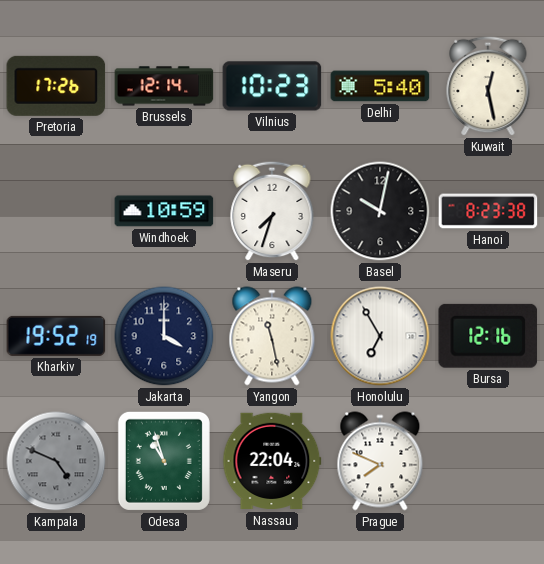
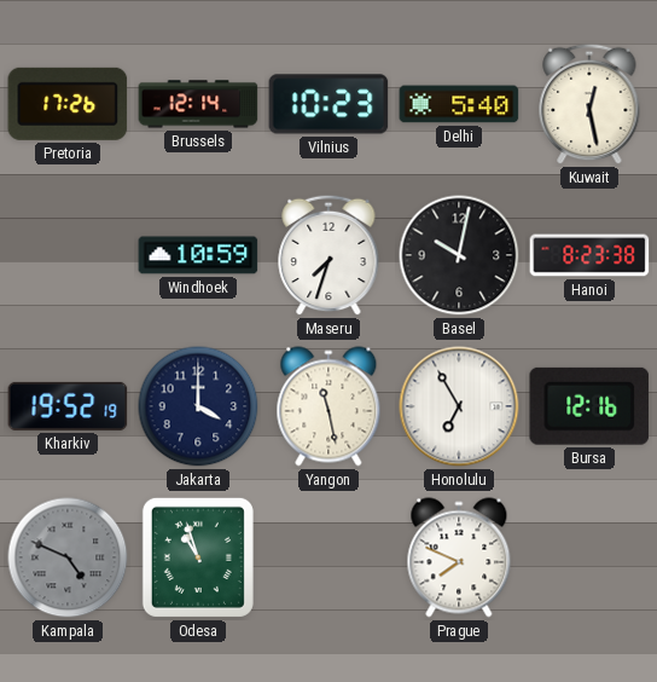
Nassau: 22:04 -> none
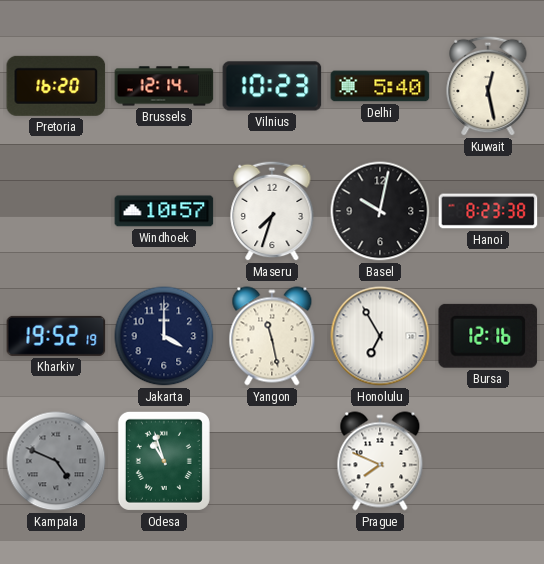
Pretoria: 17:26 -> 16:20
Windhoek: 10:59 -> 10:57
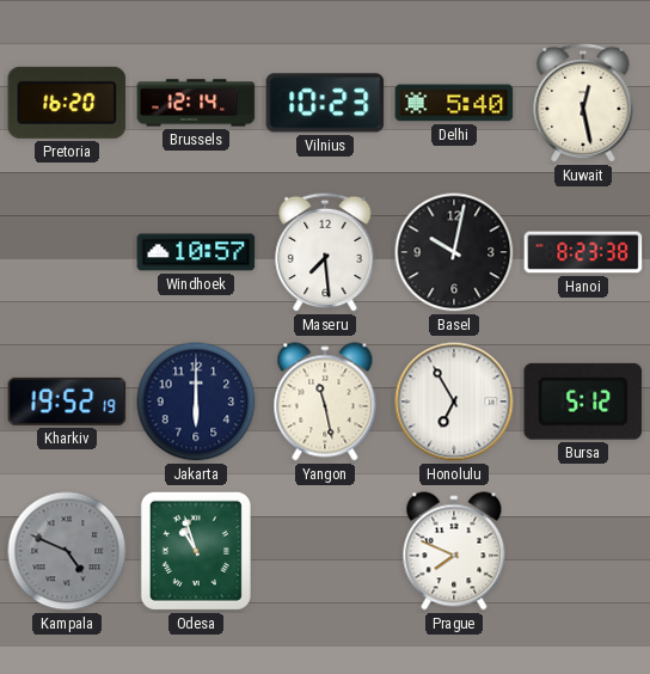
Maseru: 7:33 -> 7:29
Jakarta: 4:00 -> 6:00
Bursa: 12:16 -> 5:12
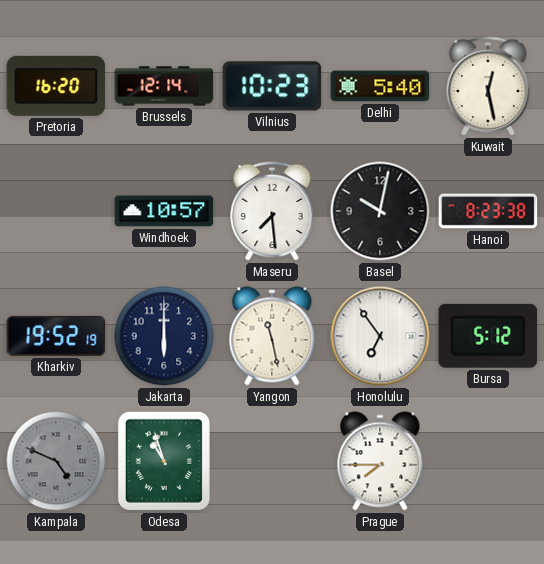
Honolulu: 6:55 -> 6:54
Prague: 7:49 -> 7:45
